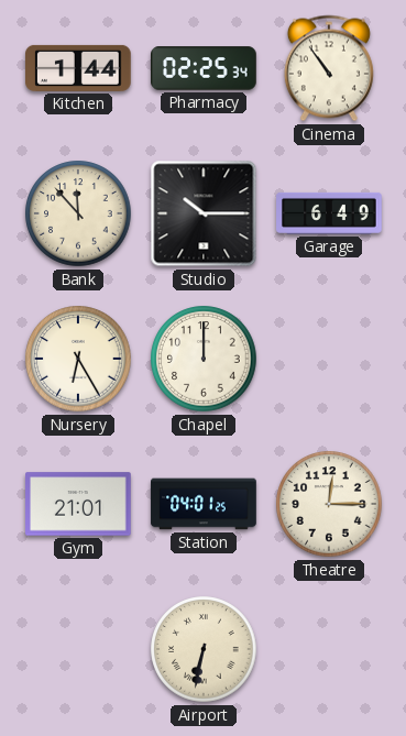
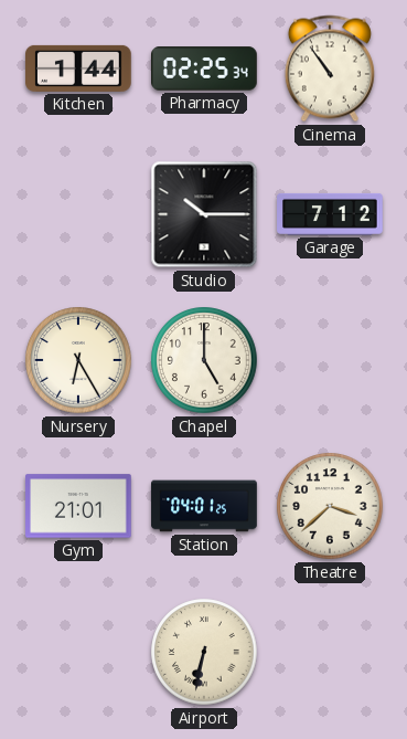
Bank: 11:53 -> none
Garage: 6:49 -> 7:12
Chapel: 12:00 -> 5:00
Theatre: 12:15 -> 3:38
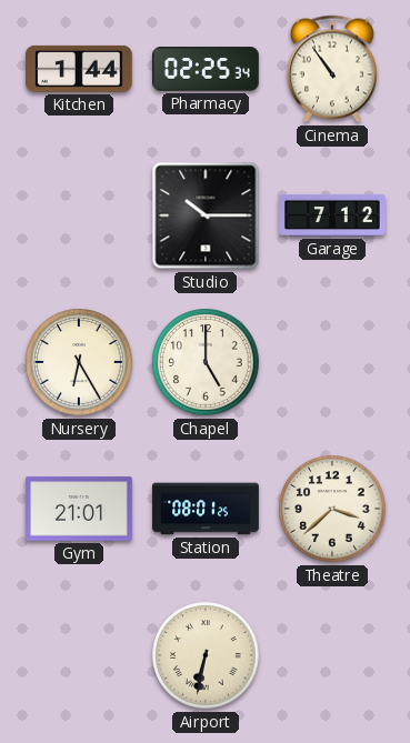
Station: 04:01 -> 08:01
